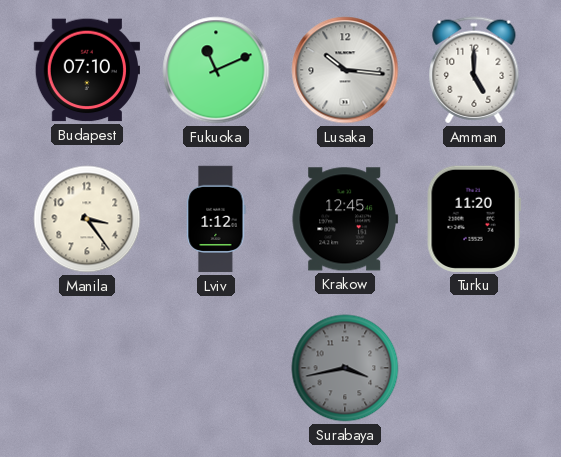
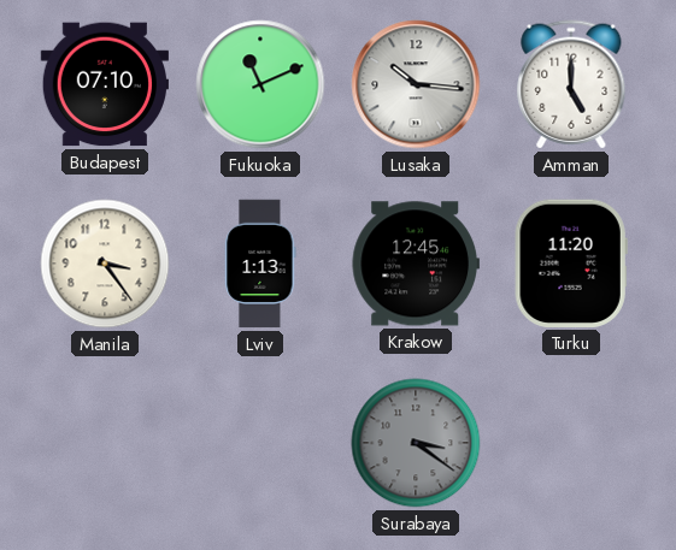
Lviv: 1:12 -> 1:13
Surabaya: 3:43 -> 3:21
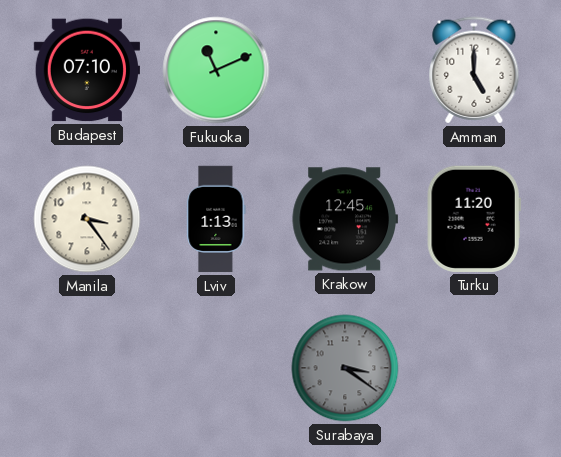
Lusaka: 10:16 -> none
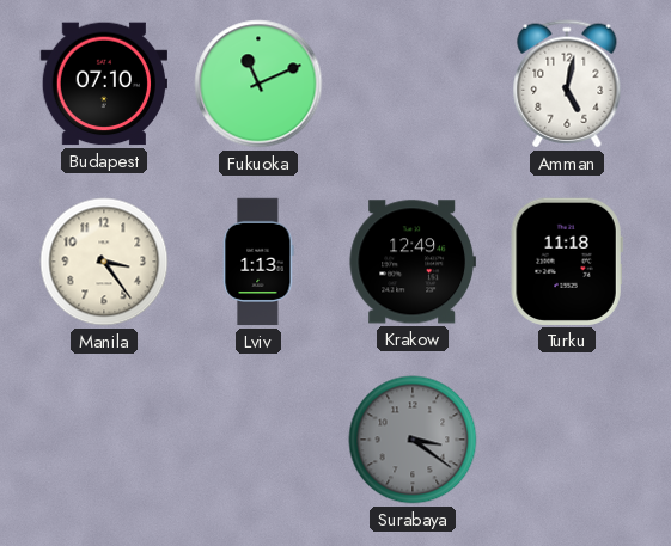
Amman: 5:00 -> 5:02
Krakow: 12:45 -> 12:49
Turku: 11:20 -> 11:18
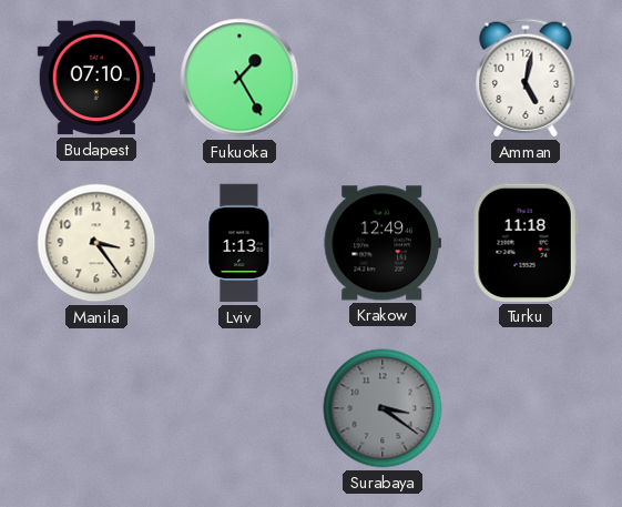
Fukuoka: 11:11 -> 1:25
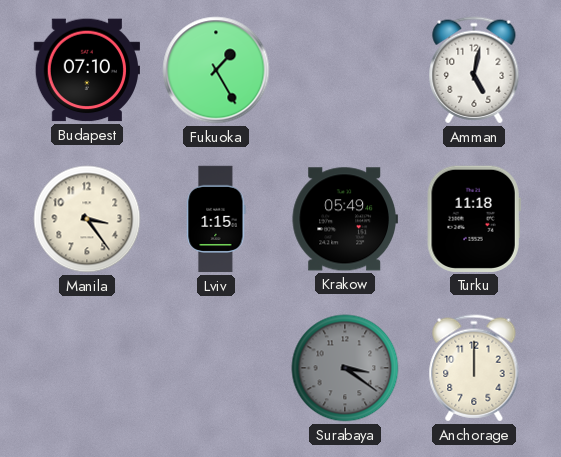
Lviv: 1:13 -> 1:15
Krakow: 12:49 -> 05:49
Anchorage: none -> 12:00
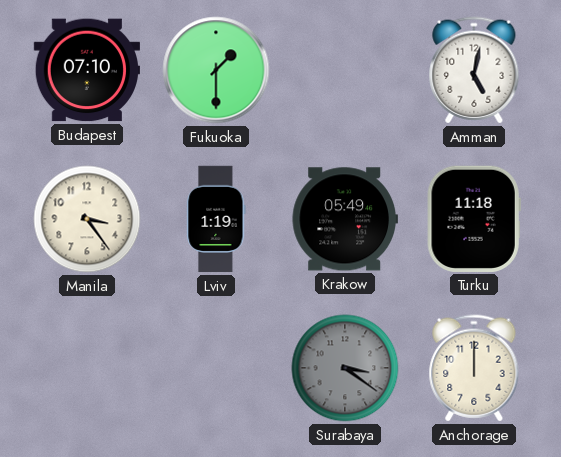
Fukuoka: 1:25 -> 1:30
Lviv: 1:15 -> 1:19
